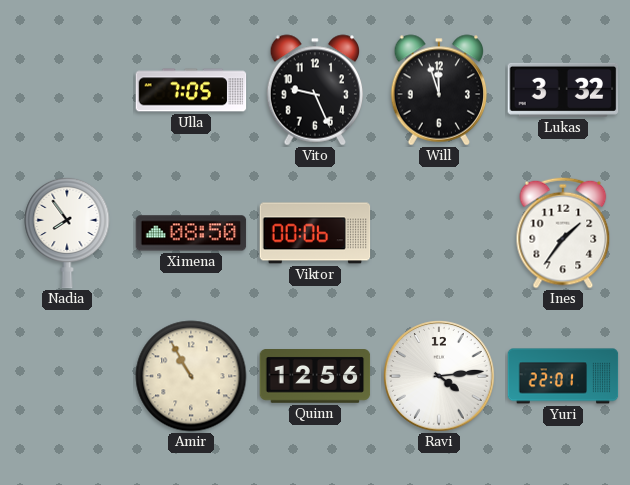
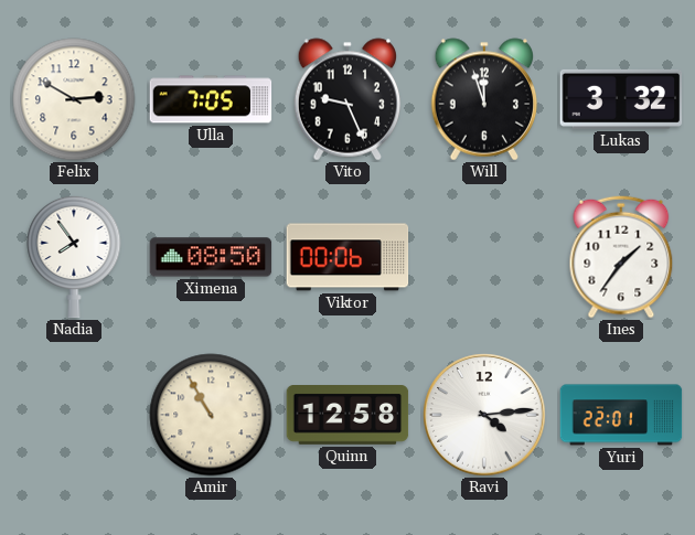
Felix: none -> 2:50
Quinn: 12:56 -> 12:58
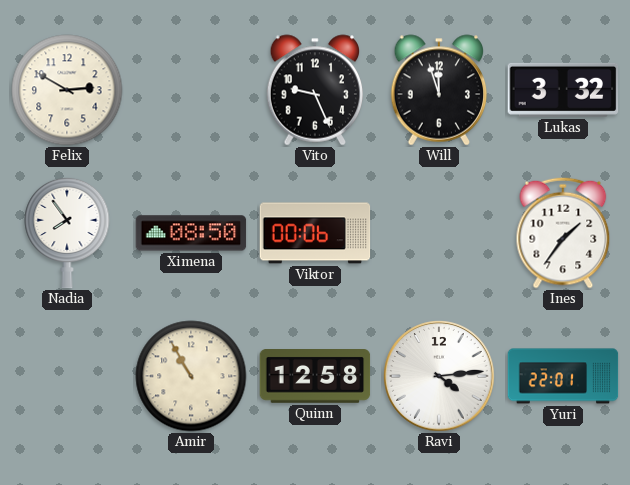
Ulla: 7:05 -> none
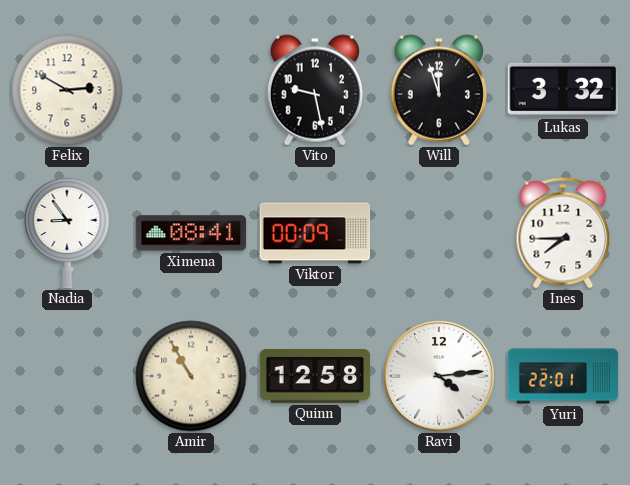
Vito: 9:26 -> 9:28
Nadia: 7:54 -> 8:54
Ximena: 08:50 -> 08:41
Viktor: 00:06 -> 00:09
Ines: 1:36 -> 7:45
